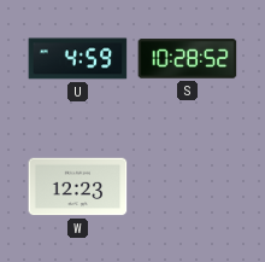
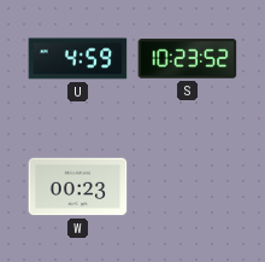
S: 10:28 -> 10:23
W: 12:23 -> 00:23
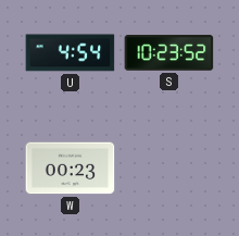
U: 4:59 -> 4:54
